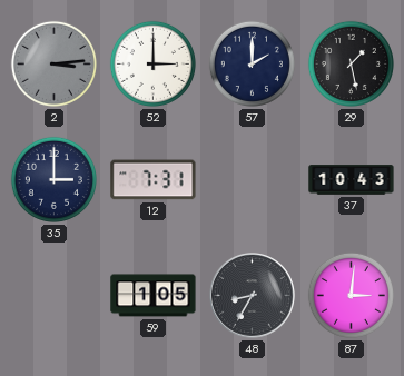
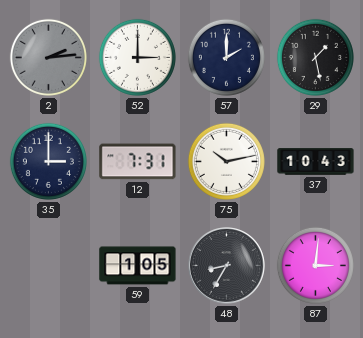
2: 3:14 -> 2:14
75: none -> 10:13
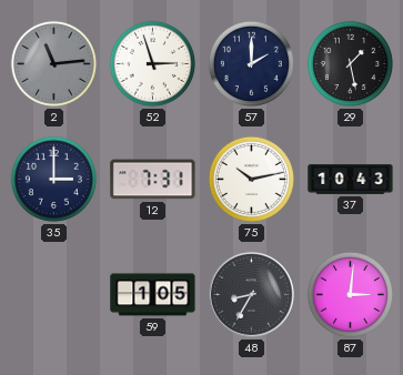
2: 2:14 -> 11:14
52: 3:00 -> 2:57
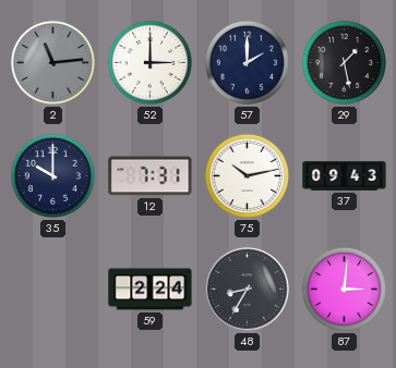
52: 2:57 -> 3:00
35: 3:00 -> 10:00
37: 10:43 -> 09:43
59: 1:05 -> 2:24
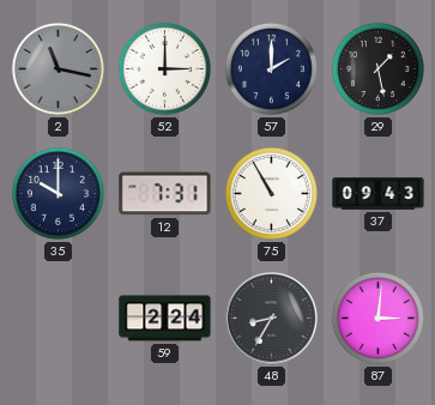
2: 11:14 -> 11:17
75: 10:13 -> 10:55
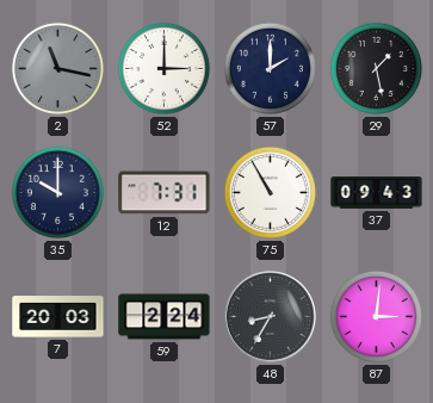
7: none -> 20:03
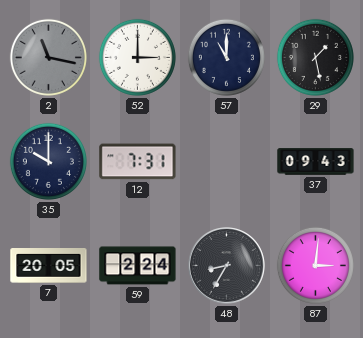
57: 2:00 -> 11:00
75: 10:55 -> none
7: 20:03 -> 20:05
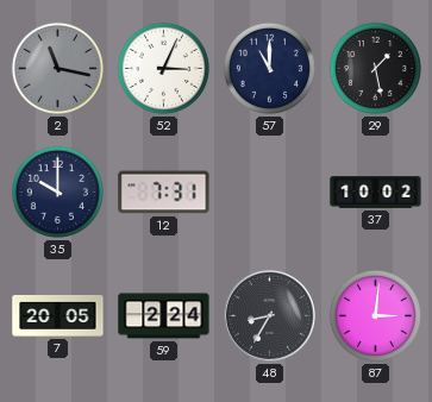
52: 3:00 -> 3:04
37: 09:43 -> 10:02
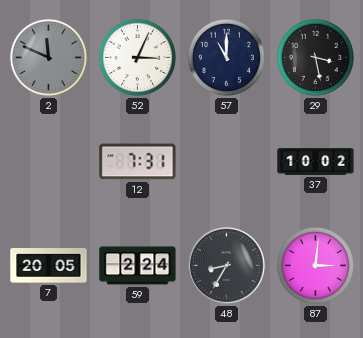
2: 11:17 -> 11:49
29: 1:28 -> 3:28
35: 10:00 -> none
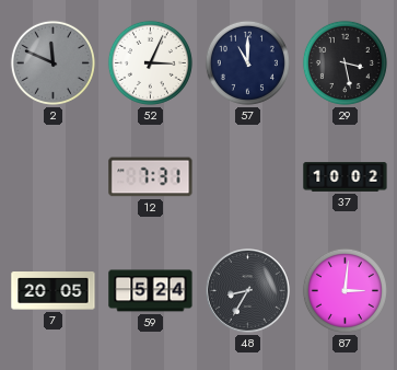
59: 2:24 -> 5:24
